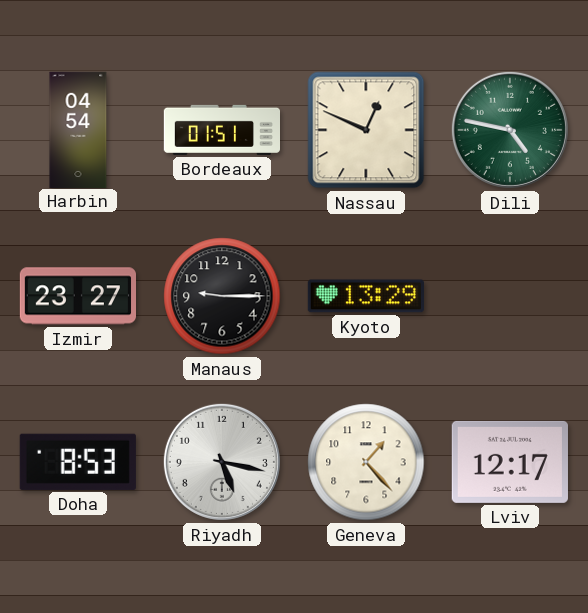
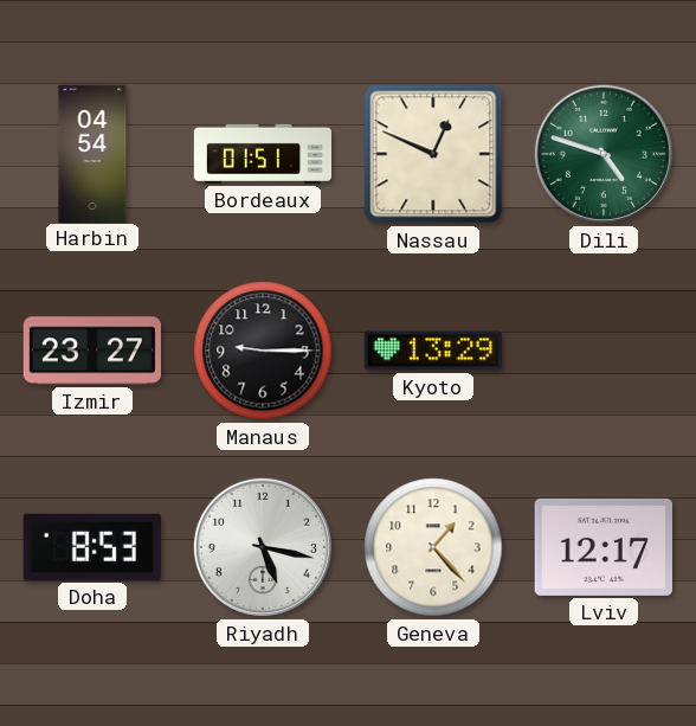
Dili: 4:47 -> 4:48
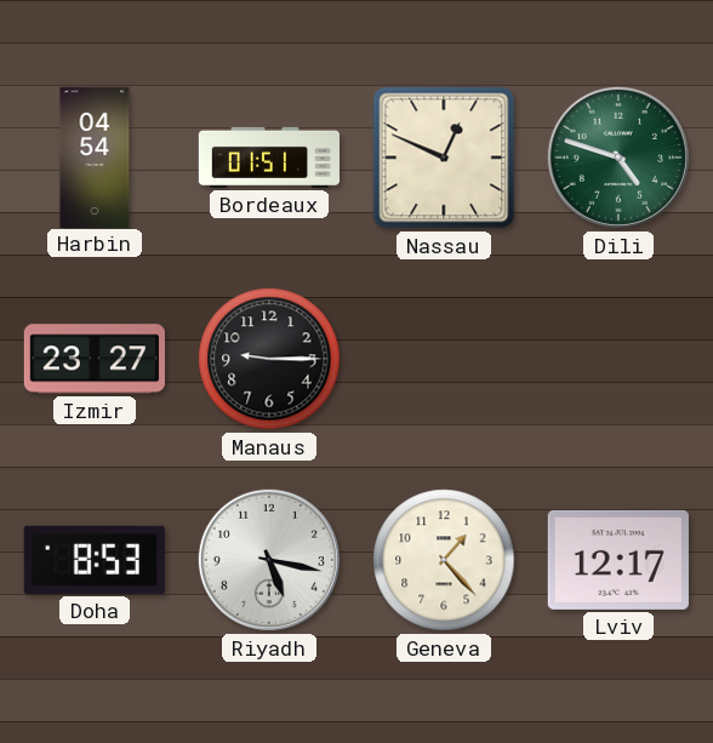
Kyoto: 13:29 -> none
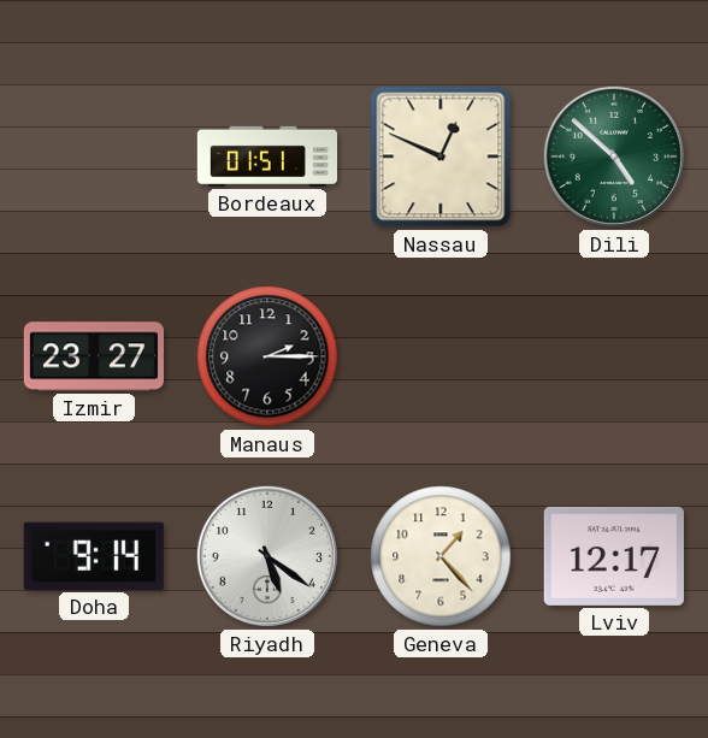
Harbin: 04:54 -> none
Dili: 4:48 -> 4:52
Manaus: 9:15 -> 2:15
Doha: 8:53 -> 9:14
Riyadh: 5:17 -> 5:21
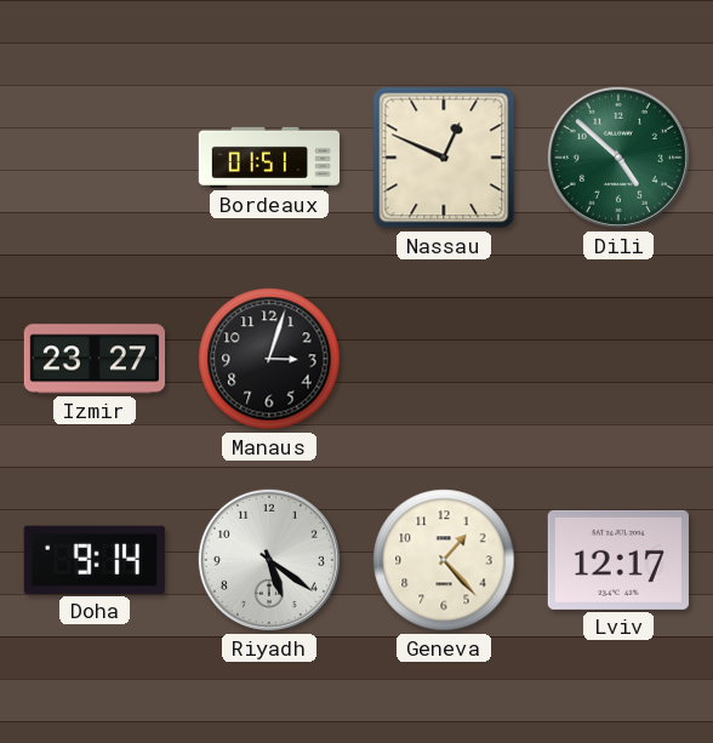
Manaus: 2:15 -> 3:03
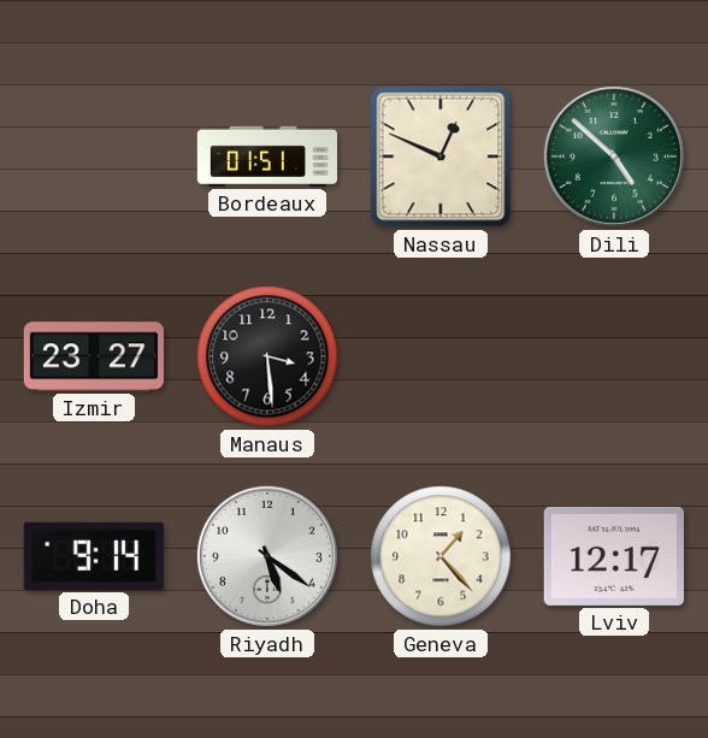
Manaus: 3:03 -> 3:29
